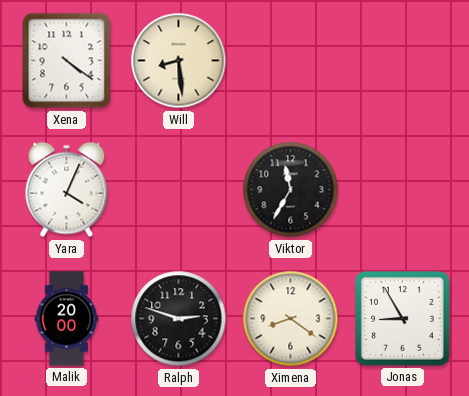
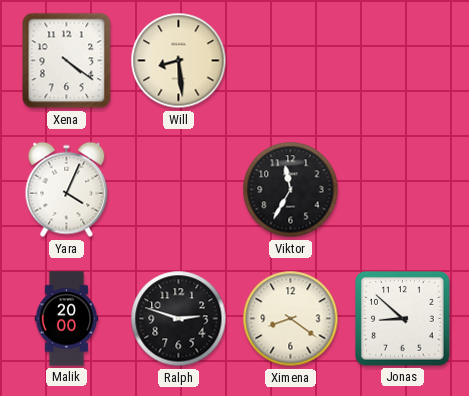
Jonas: 8:55 -> 8:52
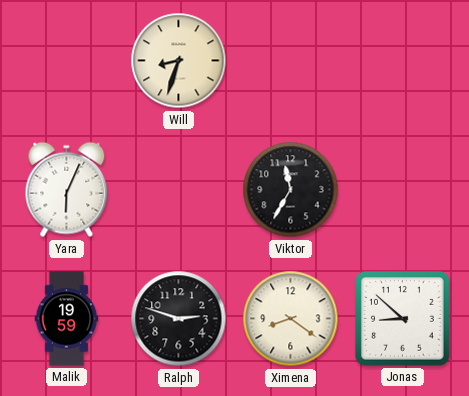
Xena: 4:21 -> none
Will: 8:29 -> 8:33
Yara: 4:04 -> 6:04
Malik: 20:00 -> 19:59
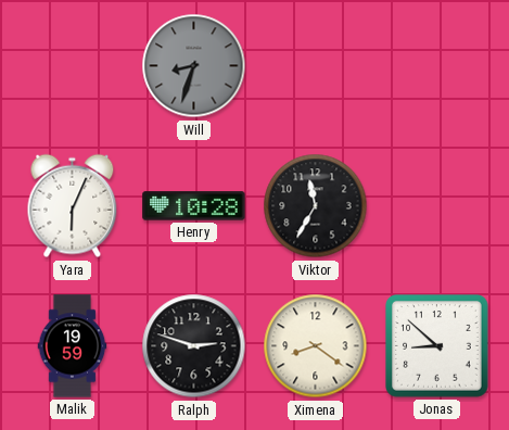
Will dial: cream -> grey
Henry: none -> 10:28
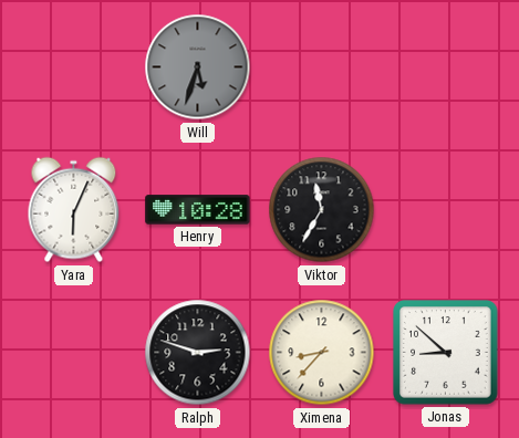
Will: 8:33 -> 5:33
Malik: 19:59 -> none
Ximena: 8:21 -> 8:37
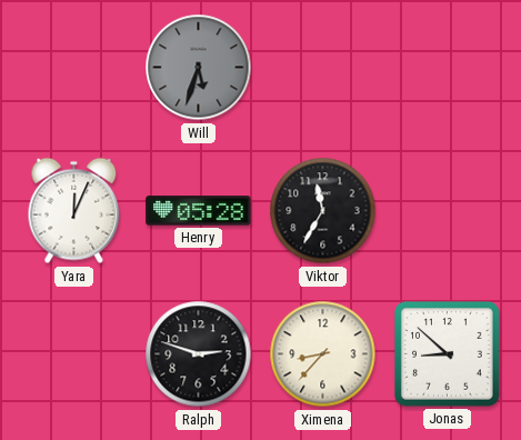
Yara: 6:04 -> 12:04
Henry: 10:28 -> 05:28
